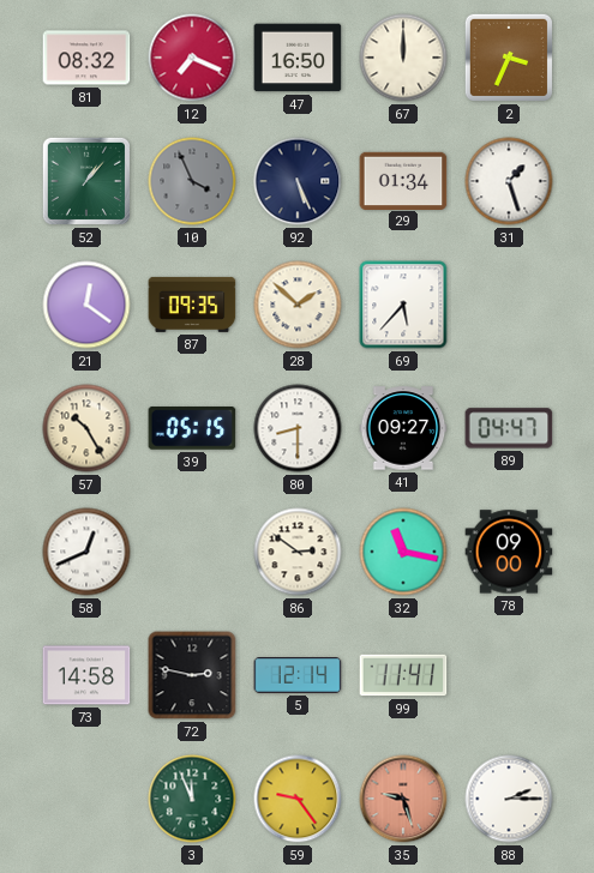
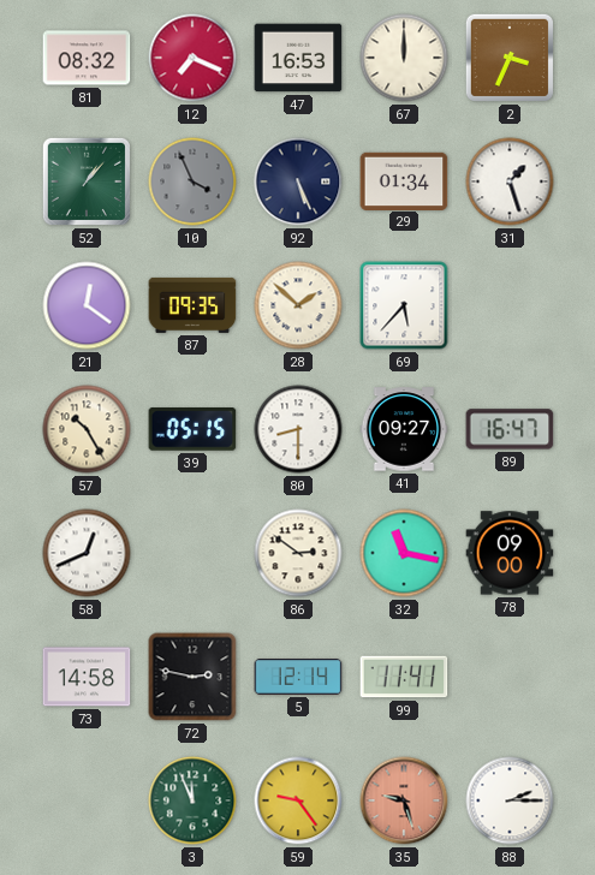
47: 16:50 -> 16:53
89: 04:47 -> 16:47
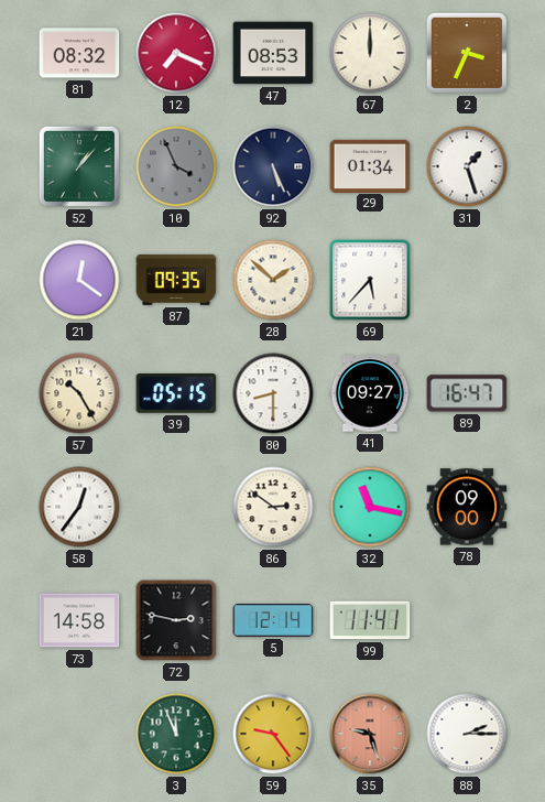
47: 16:53 -> 08:53
58: 12:41 -> 12:36
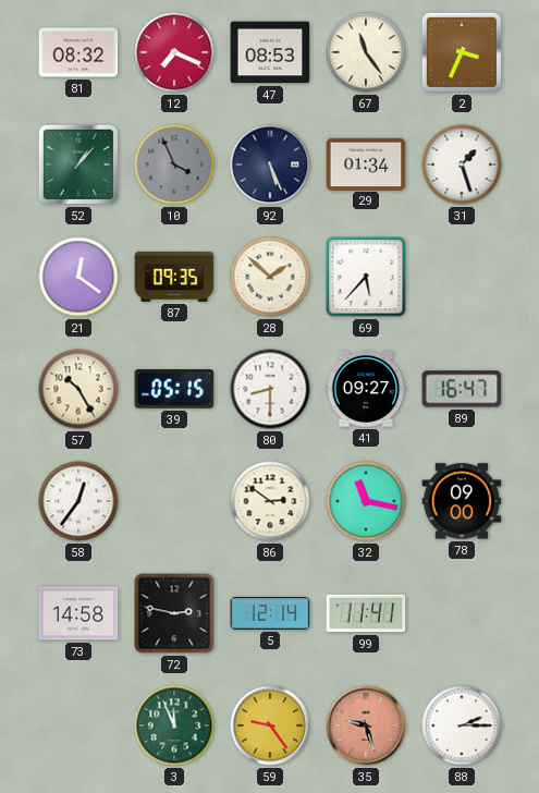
67: 12:00 -> 11:24
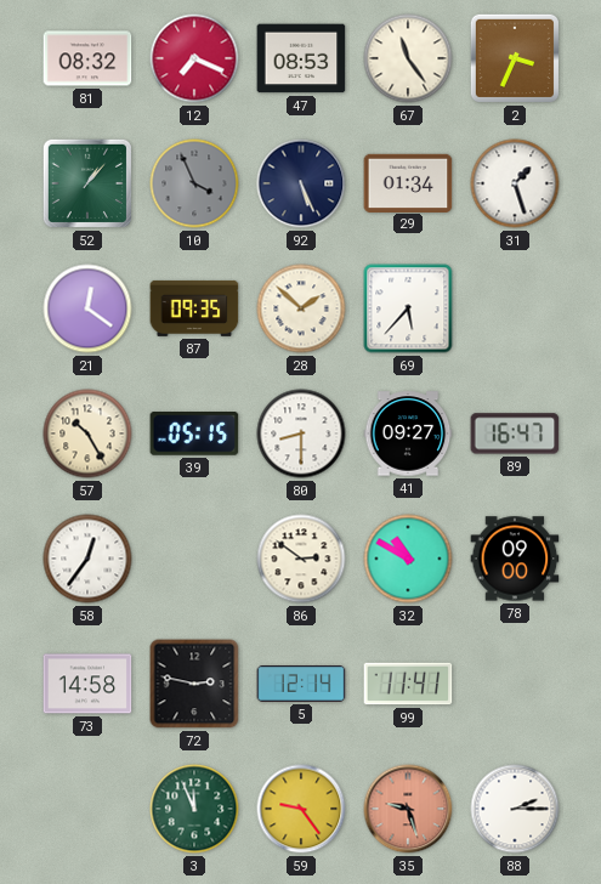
32: 11:17 -> 10:50
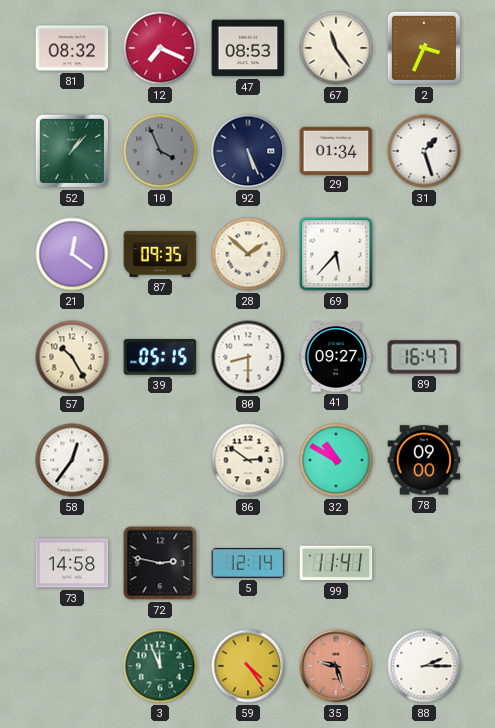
59: 9:24 -> 4:24
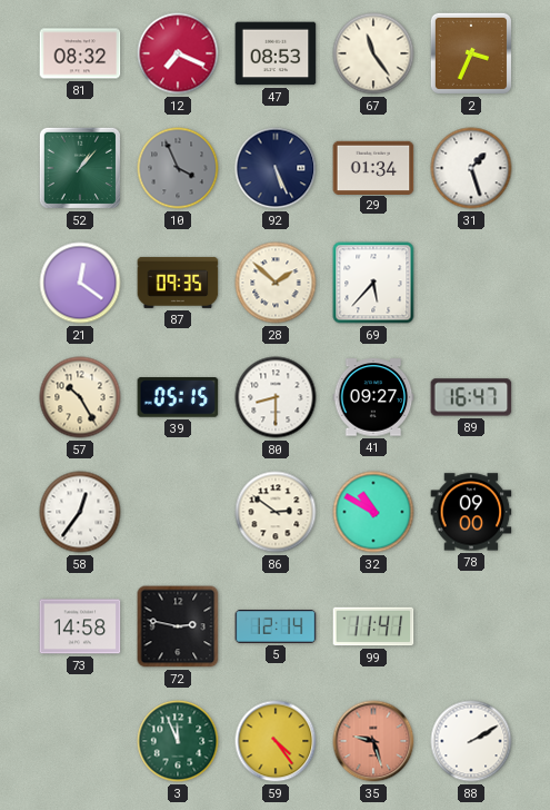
88: 2:15 -> 2:10
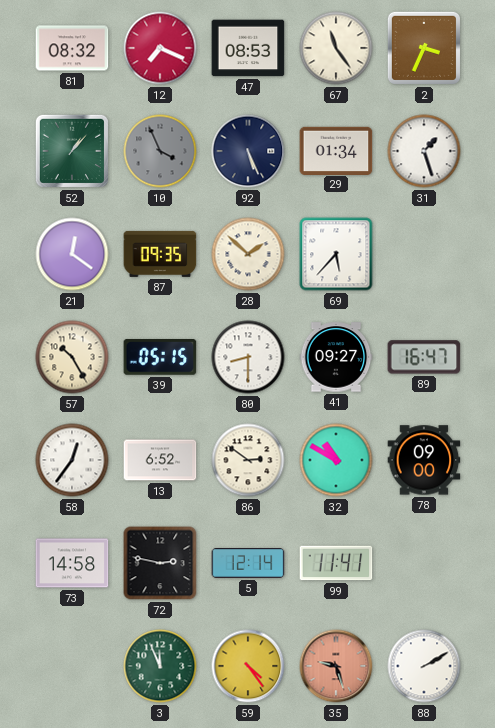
13: none -> 6:52
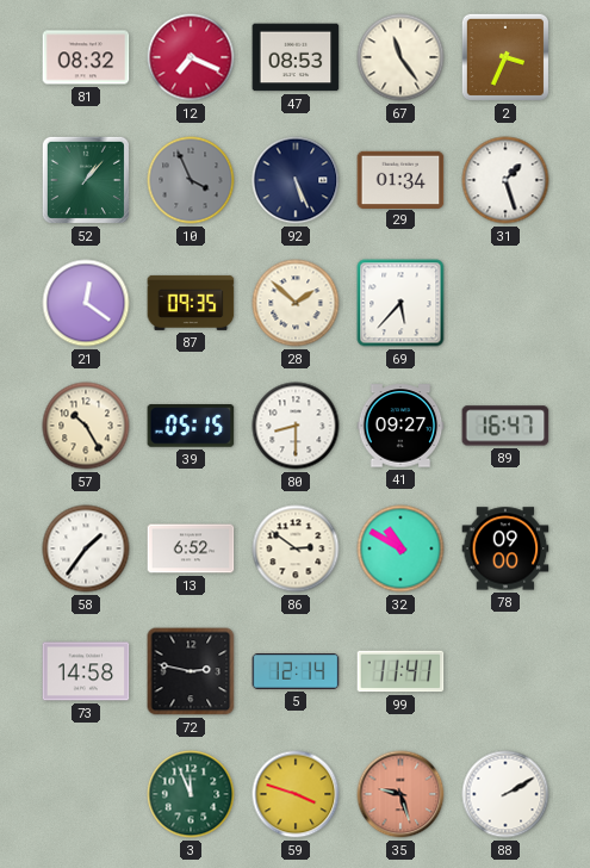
58: 12:36 -> 1:36
59: 4:24 -> 3:48
